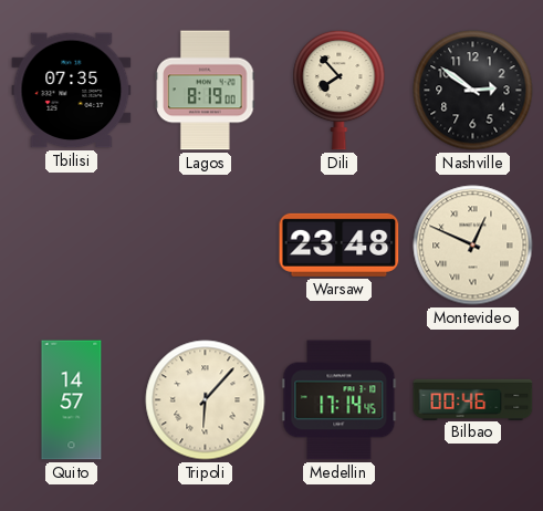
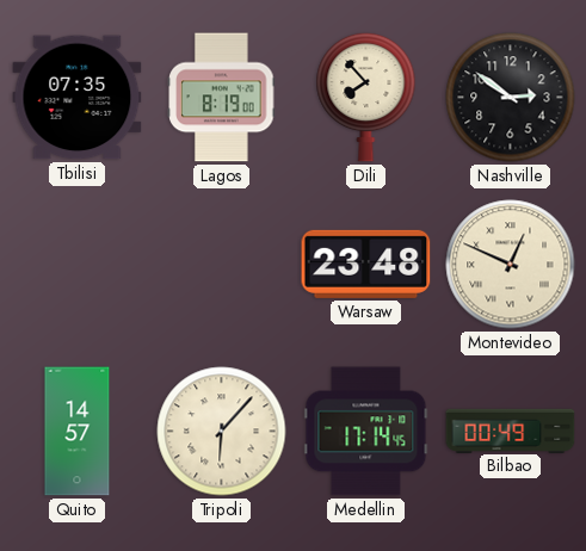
Bilbao: 00:46 -> 00:49
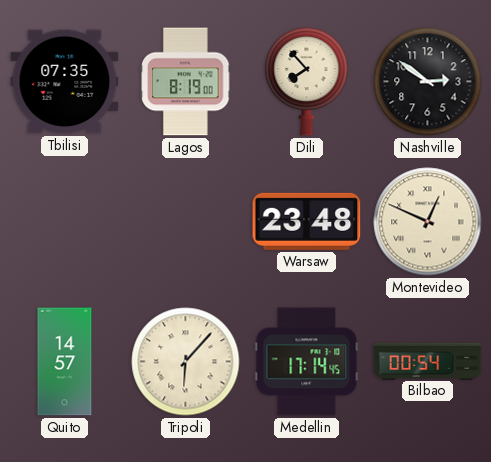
Bilbao: 00:49 -> 00:54
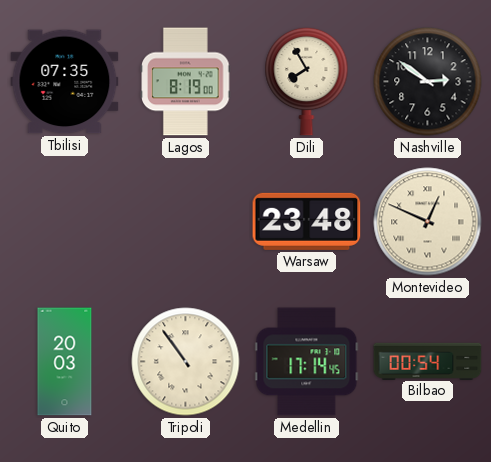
Dili: 7:53 -> 7:55
Quito: 14:57 -> 20:03
Tripoli: 6:07 -> 10:54
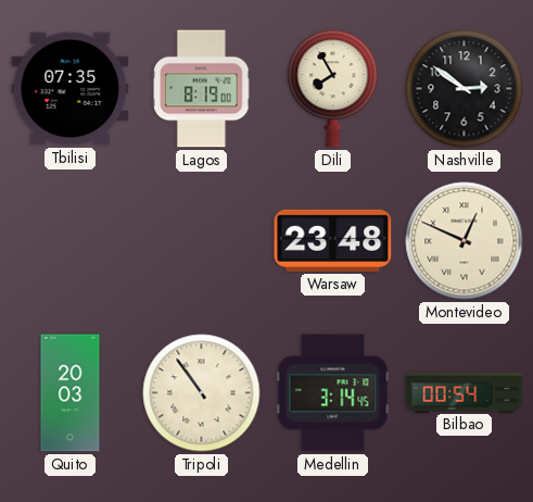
Medellin: 17:14 -> 3:14
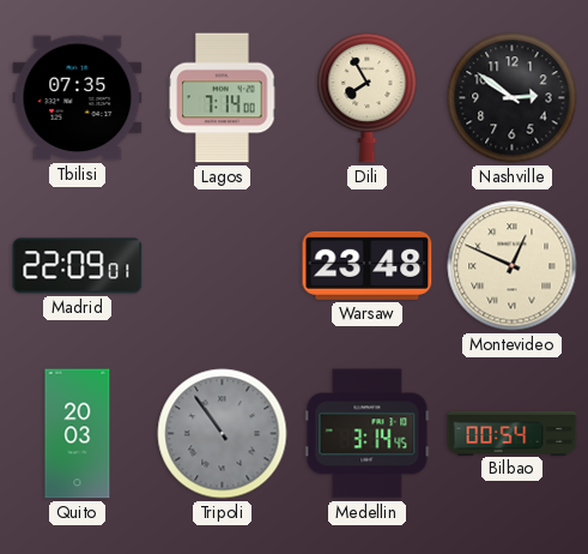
Lagos: 8:19 -> 7:14
Madrid: none -> 22:09
Tripoli dial: cream -> grey
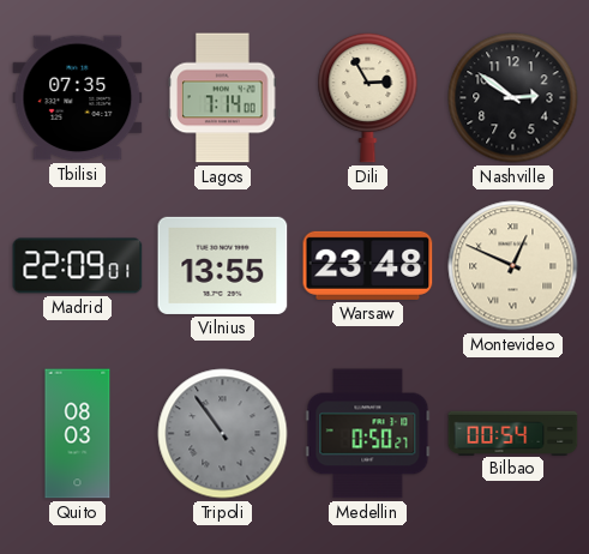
Dili: 7:55 -> 2:55
Vilnius: none -> 13:55
Quito: 20:03 -> 08:03
Medellin: 3:14 -> 0:50
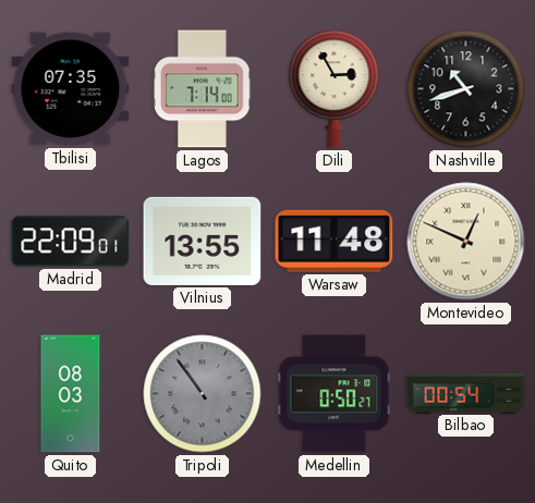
Nashville: 2:51 -> 10:42
Warsaw: 23:48 -> 11:48
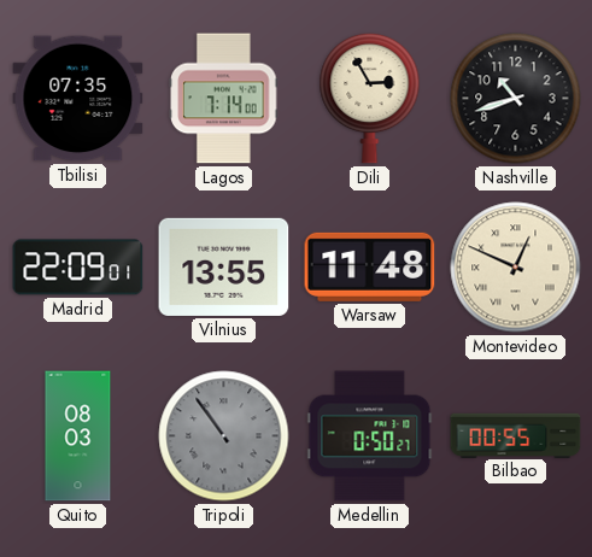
Bilbao: 00:54 -> 00:55
